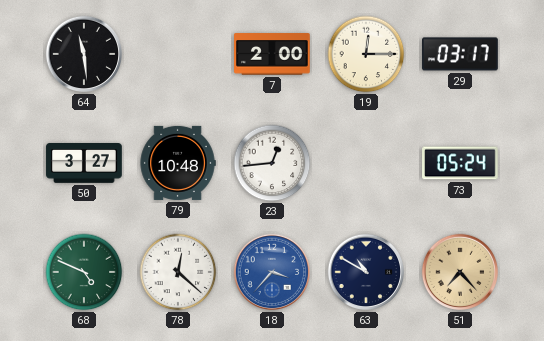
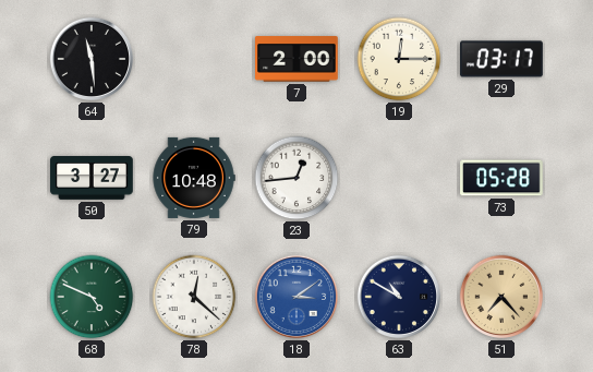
73: 05:24 -> 05:28
18: 3:37 -> 3:09
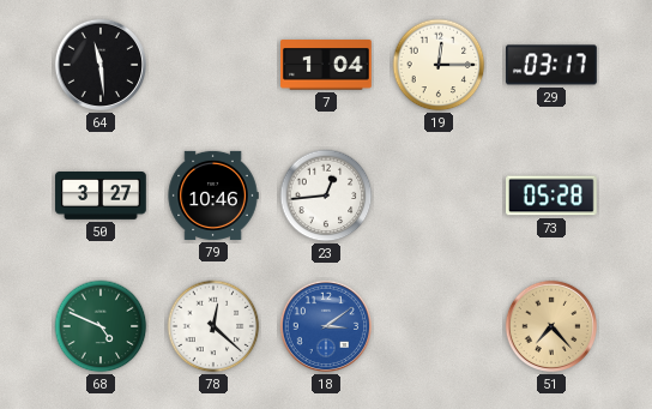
7: 2:00 -> 1:04
79: 10:48 -> 10:46
63: 10:50 -> none
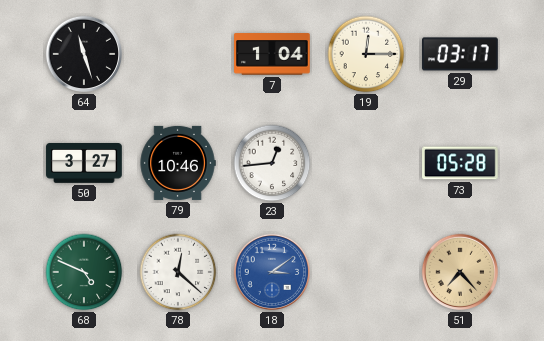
64: 11:29 -> 11:27
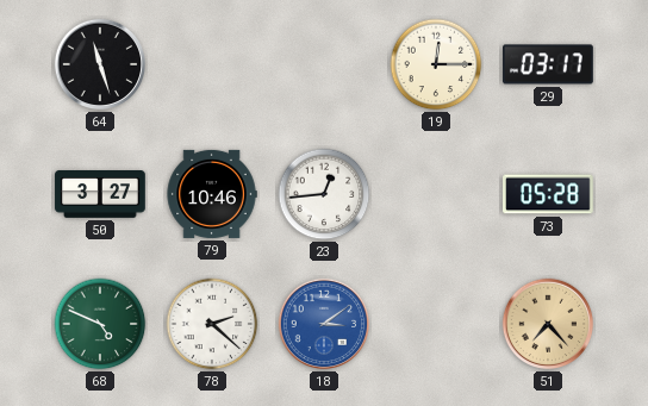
7: 1:04 -> none
78: 12:22 -> 2:22
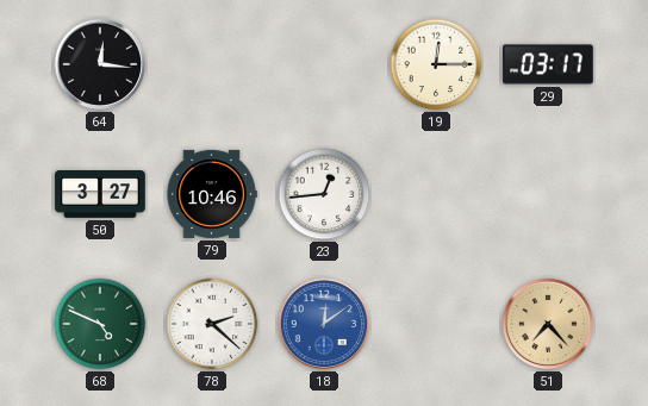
64: 11:27 -> 12:16
73: 05:28 -> none
18: 3:09 -> 12:09
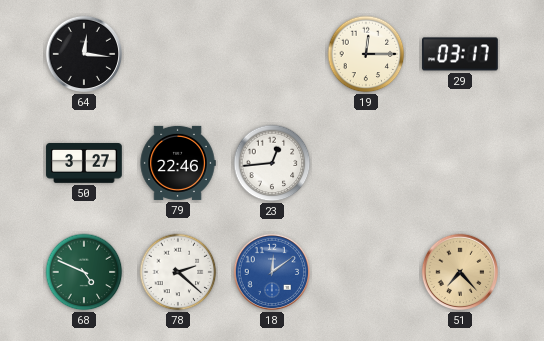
79: 10:46 -> 22:46
